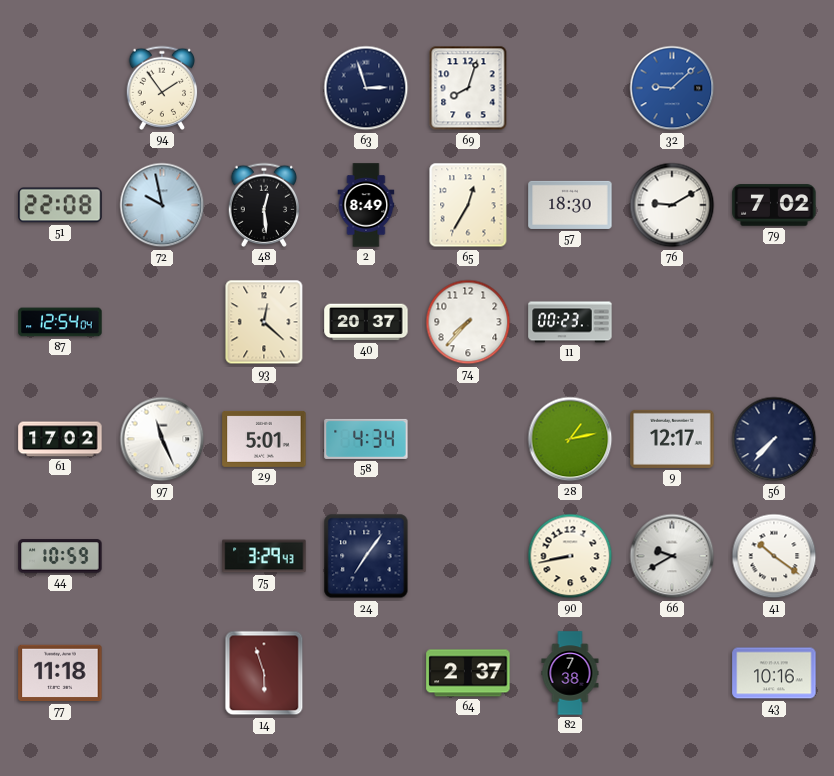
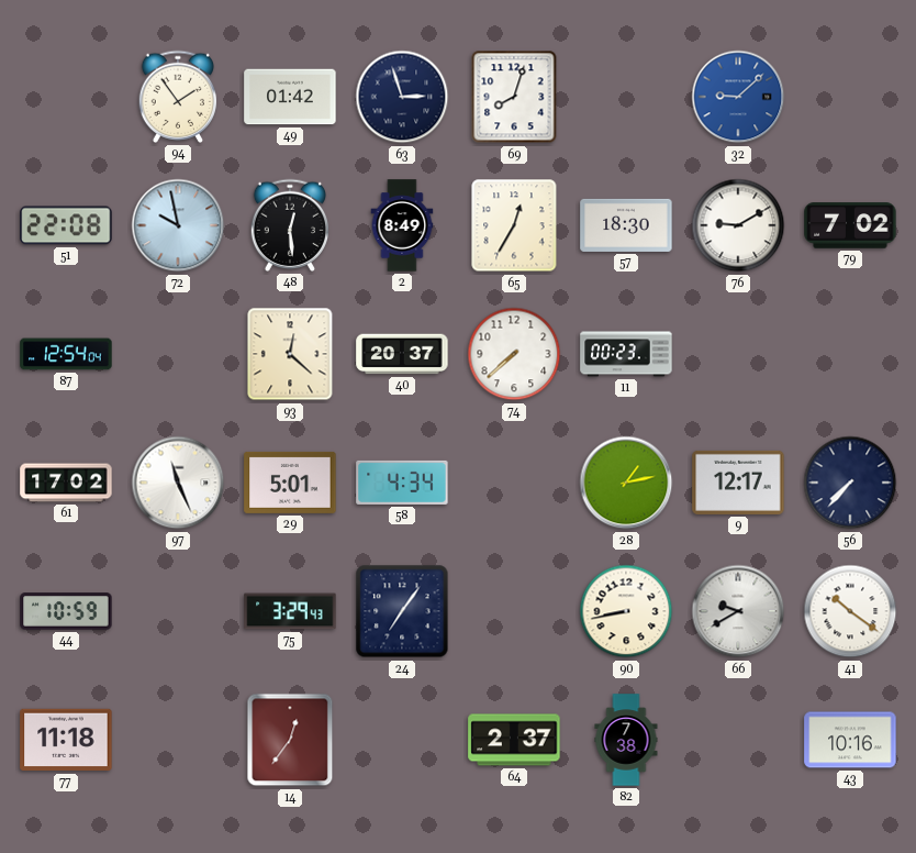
49: none -> 01:42
74: 7:37 -> 7:38
14: 5:57 -> 12:36
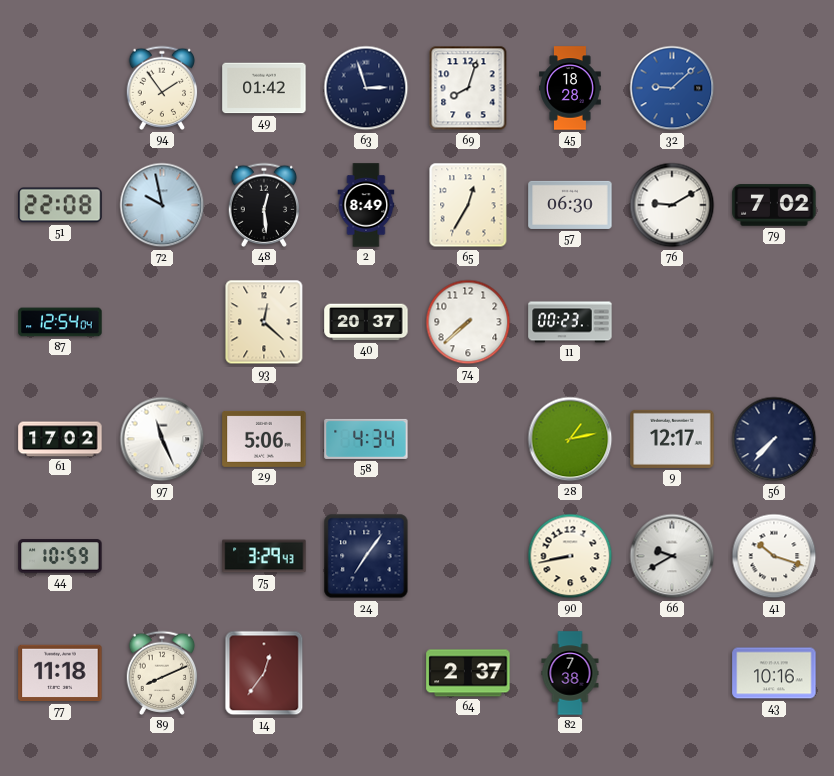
45: none -> 18:28
57: 18:30 -> 06:30
29: 5:01 -> 5:06
41: 10:21 -> 10:18
89: none -> 8:11
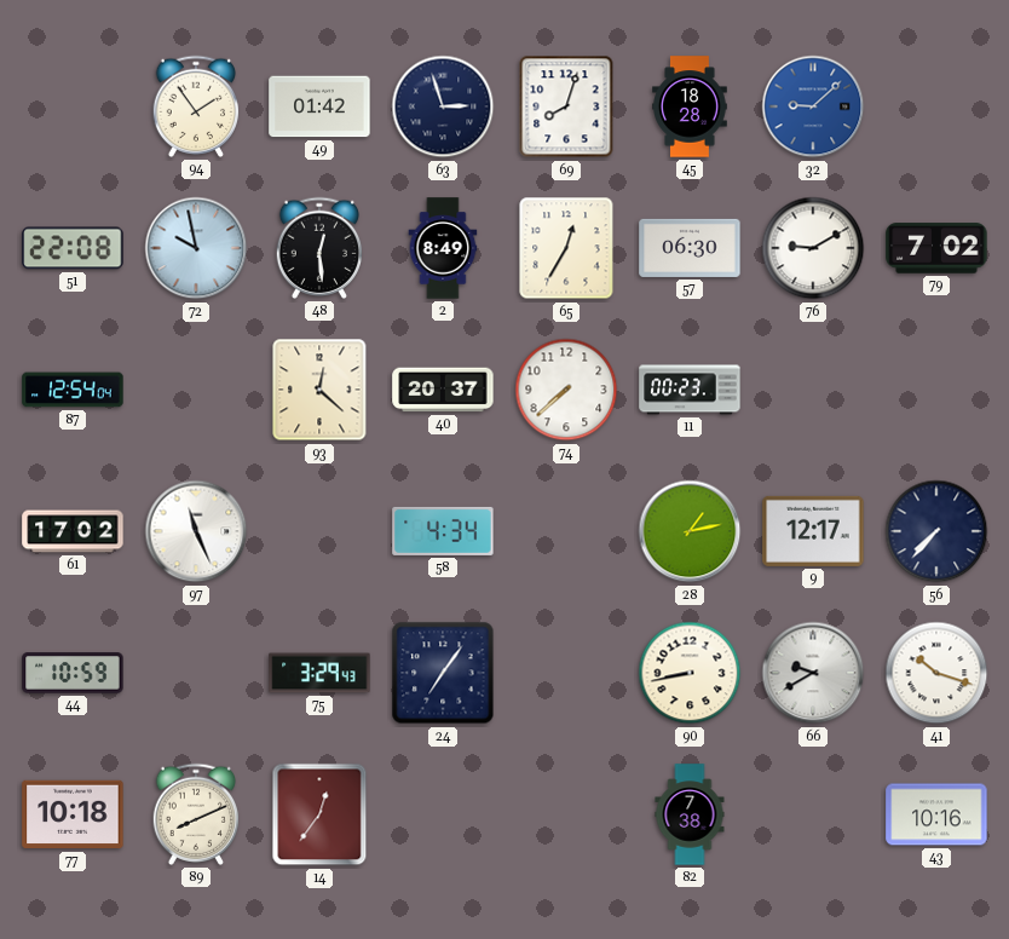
29: 5:06 -> none
77: 11:18 -> 10:18
64: 2:37 -> none
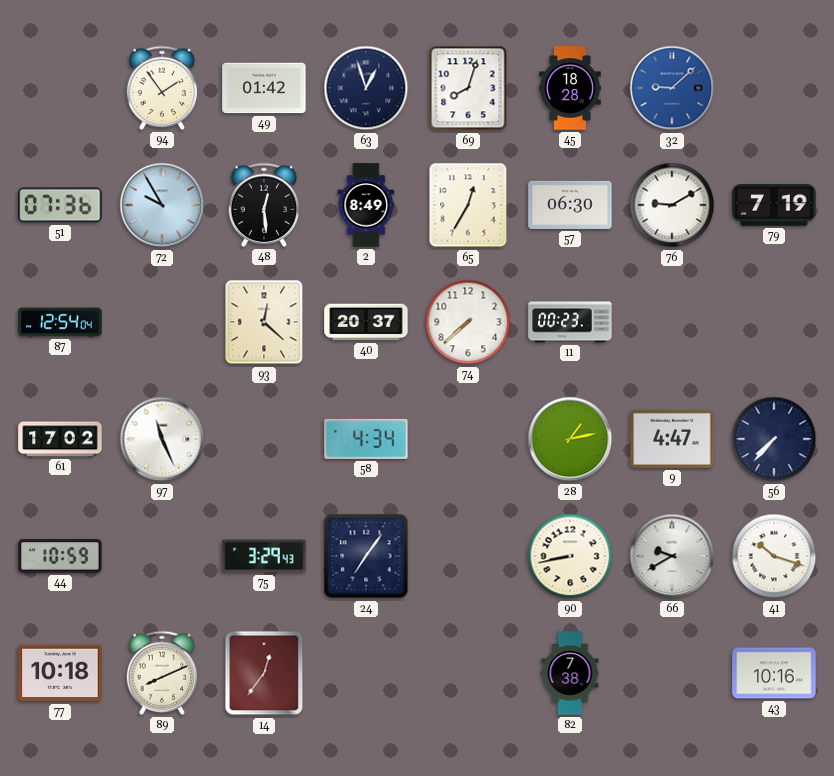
63: 2:57 -> 12:57
51: 22:08 -> 07:36
72: 9:58 -> 9:55
79: 7:02 -> 7:19
9: 12:17 -> 4:47
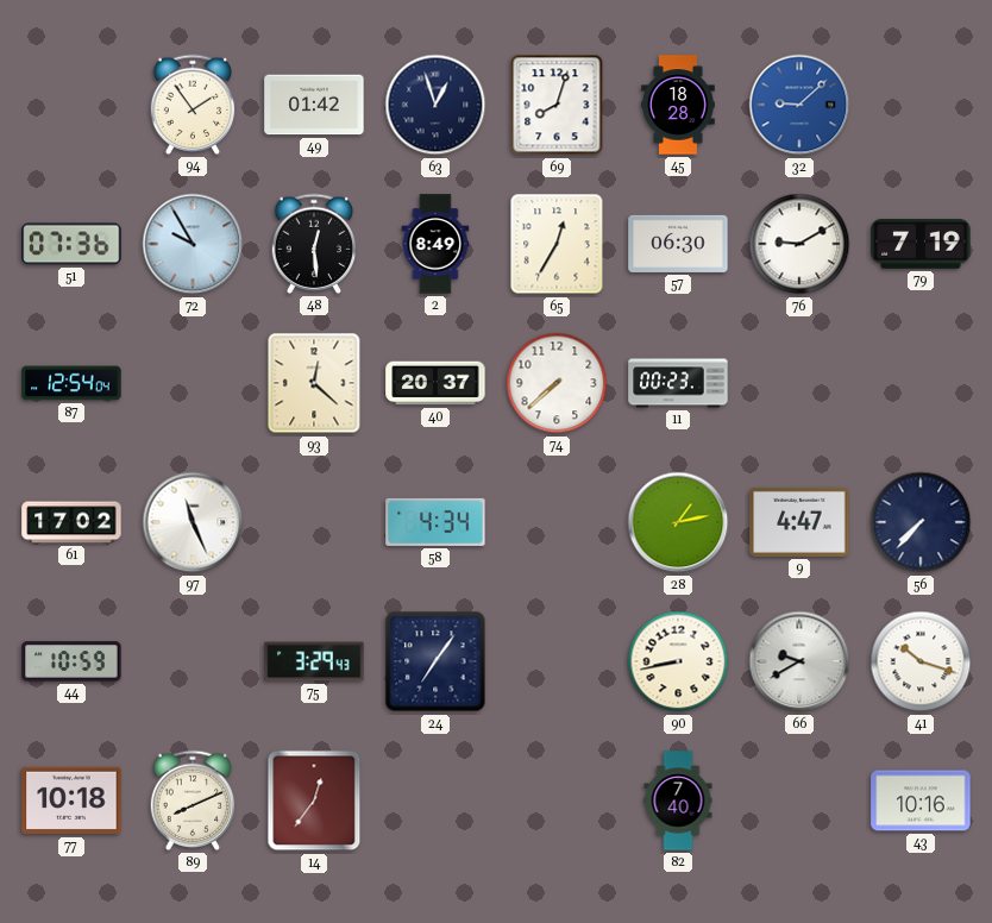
82: 7:38 -> 7:40
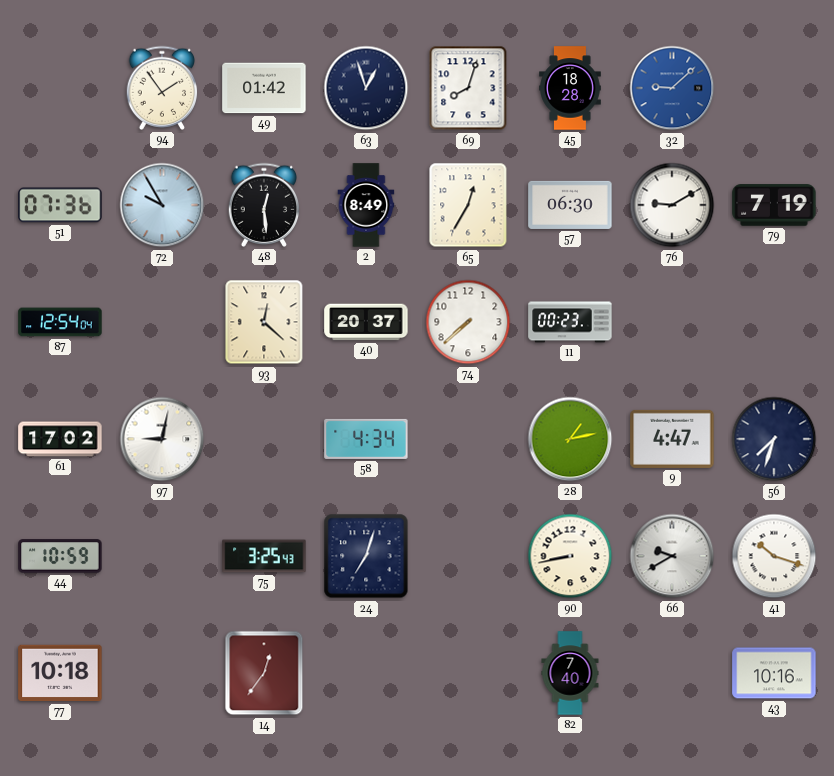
97: 11:26 -> 9:02
56: 7:37 -> 7:33
75: 3:29 -> 3:25
24: 7:06 -> 7:03
89: 8:11 -> none
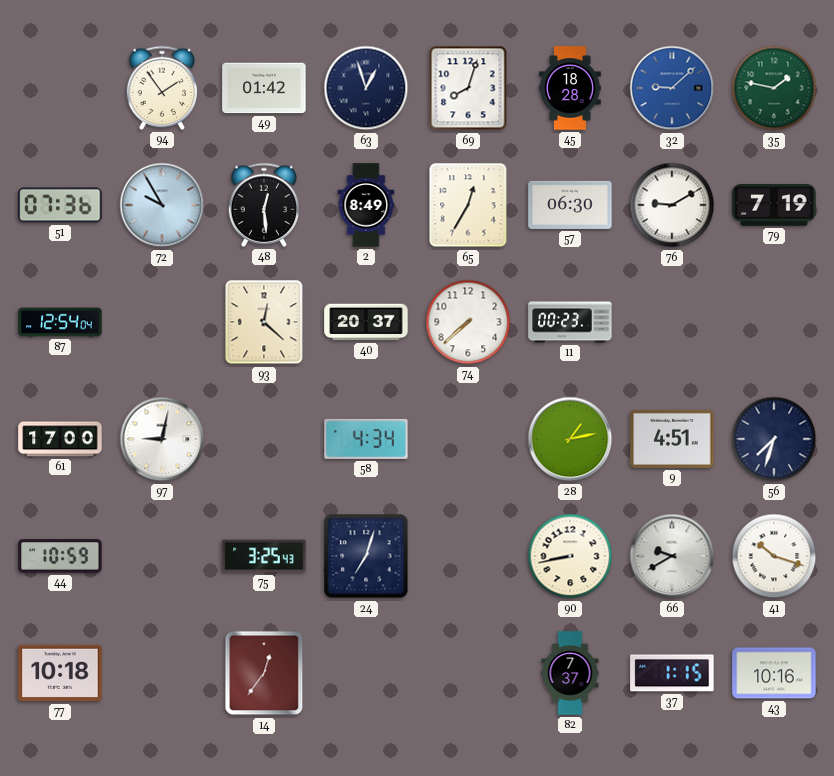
35: none -> 1:47
61: 17:02 -> 17:00
9: 4:47 -> 4:51
82: 7:40 -> 7:37
37: none -> 1:15
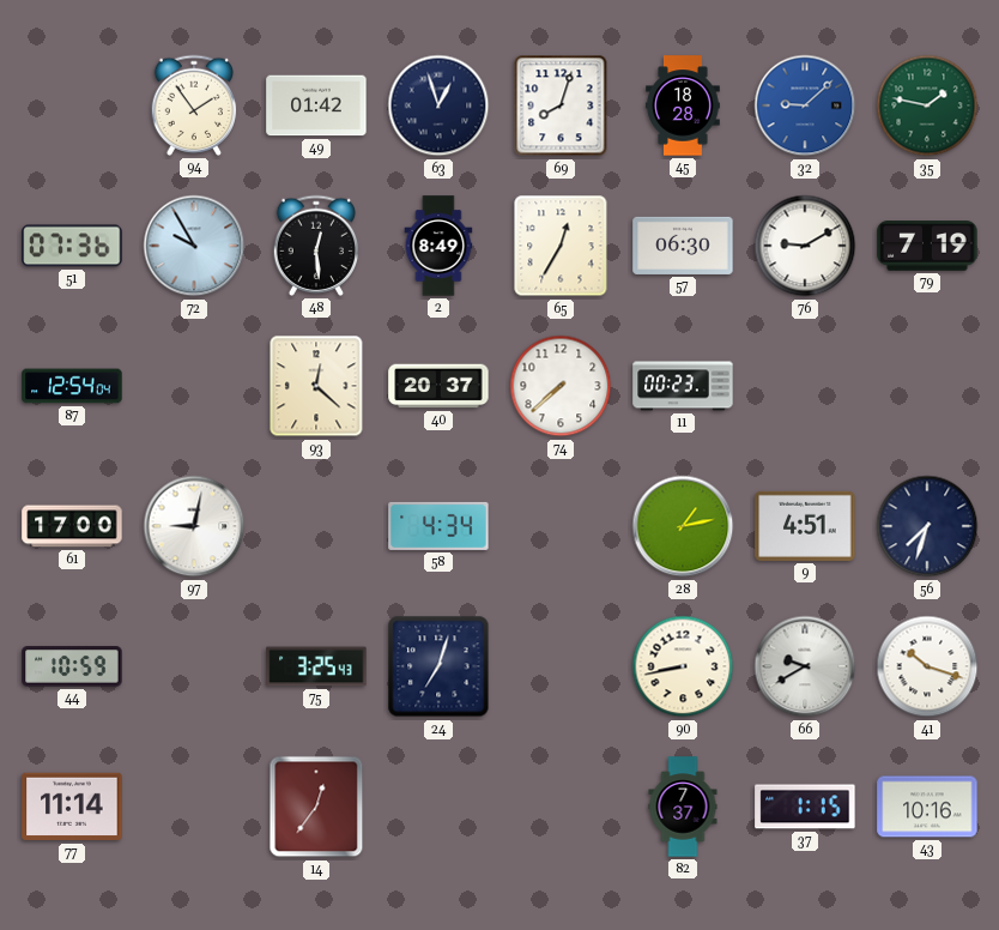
77: 10:18 -> 11:14
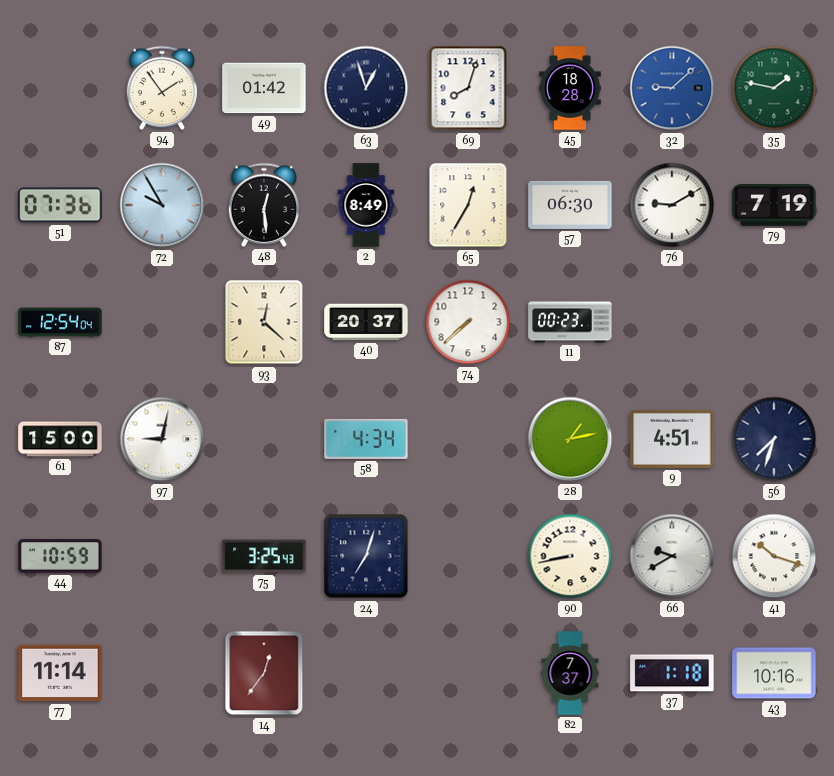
61: 17:00 -> 15:00
37: 1:15 -> 1:18
